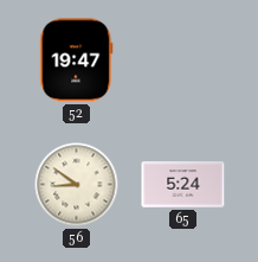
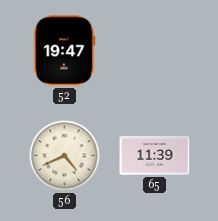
56: 8:51 -> 4:41
65: 5:24 -> 11:39
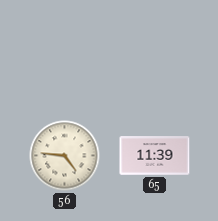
52: 19:47 -> none
56: 4:41 -> 4:46
